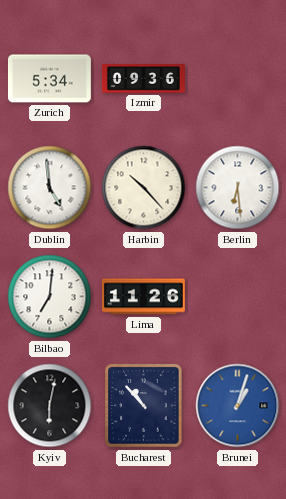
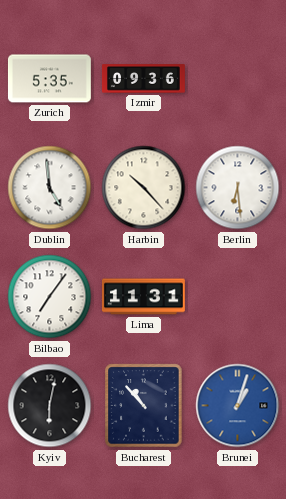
Zurich: 5:34 -> 5:35
Bilbao: 7:01 -> 7:06
Lima: 11:26 -> 11:31
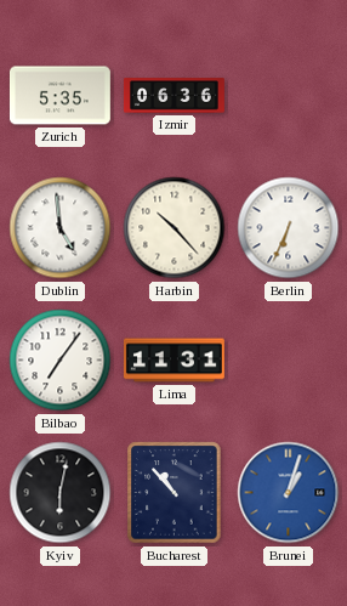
Izmir: 09:36 -> 06:36
Berlin: 6:29 -> 6:34
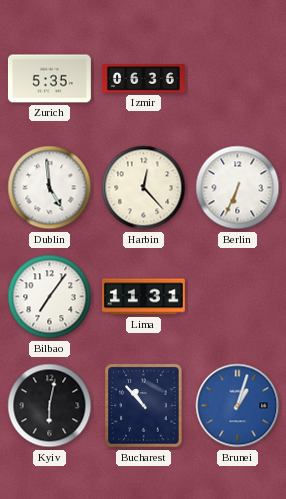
Harbin: 10:23 -> 12:23
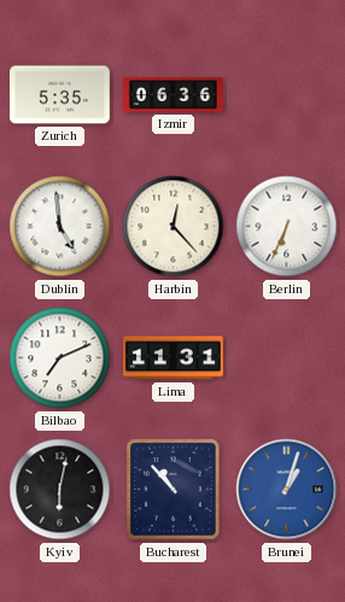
Bilbao: 7:06 -> 7:11
